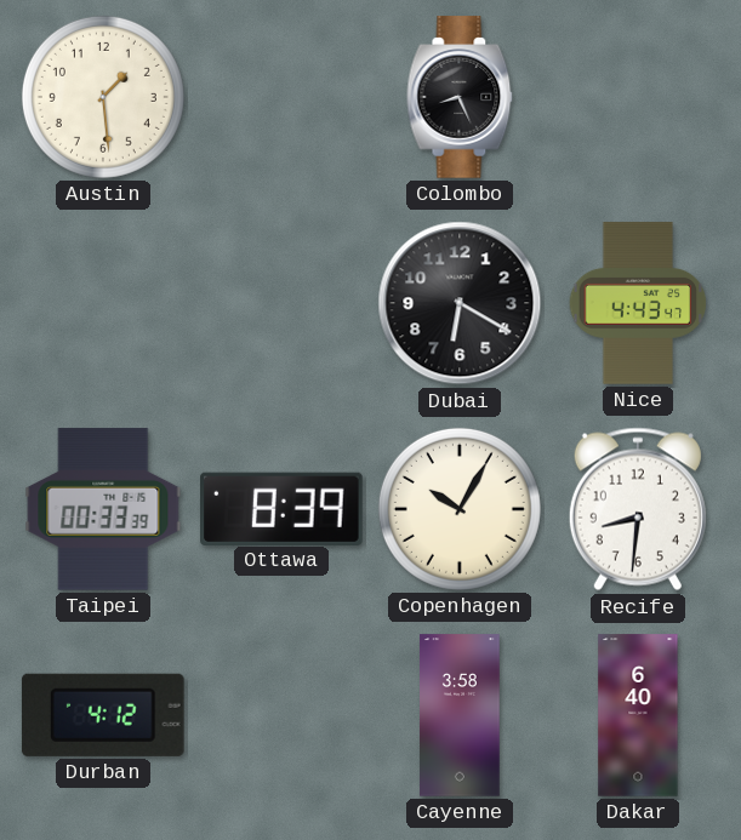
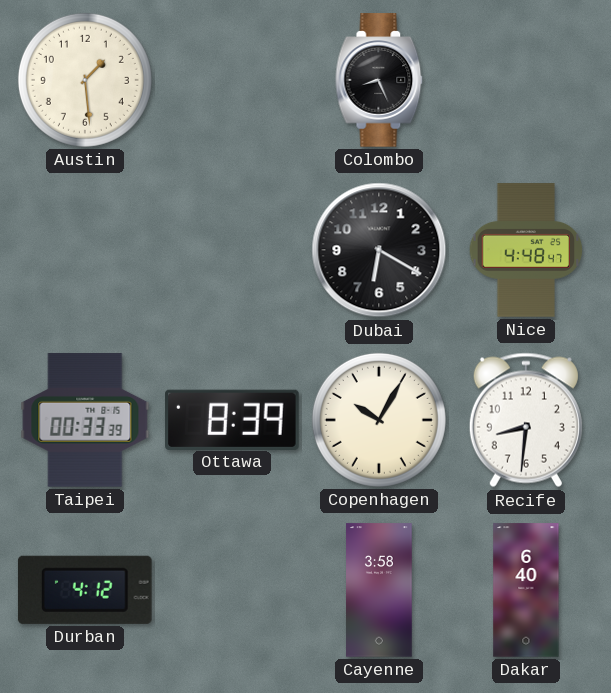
Nice: 4:43 -> 4:48
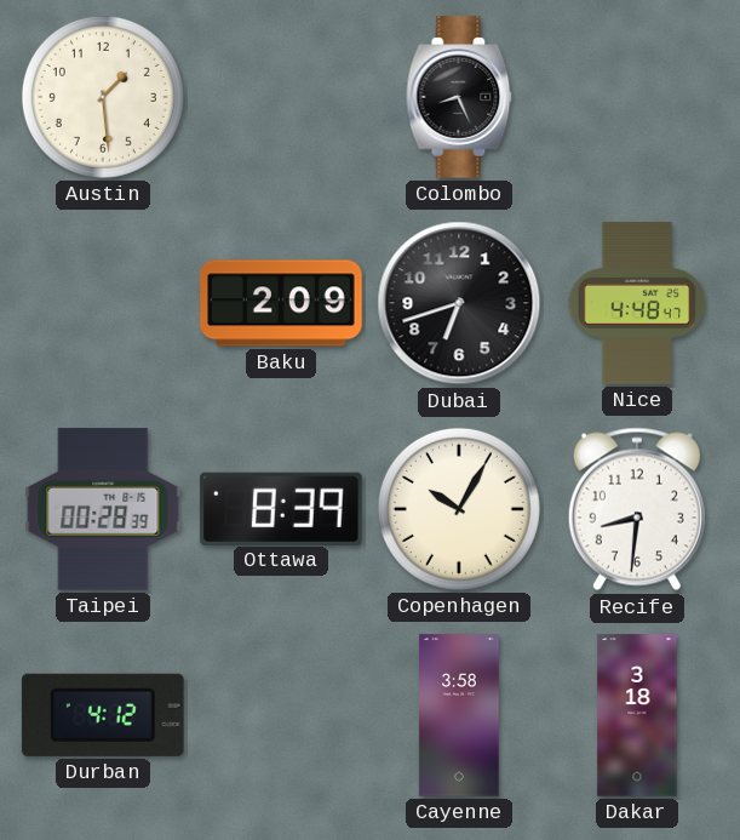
Baku: none -> 2:09
Dubai: 6:20 -> 6:42
Taipei: 00:33 -> 00:28
Dakar: 6:40 -> 3:18
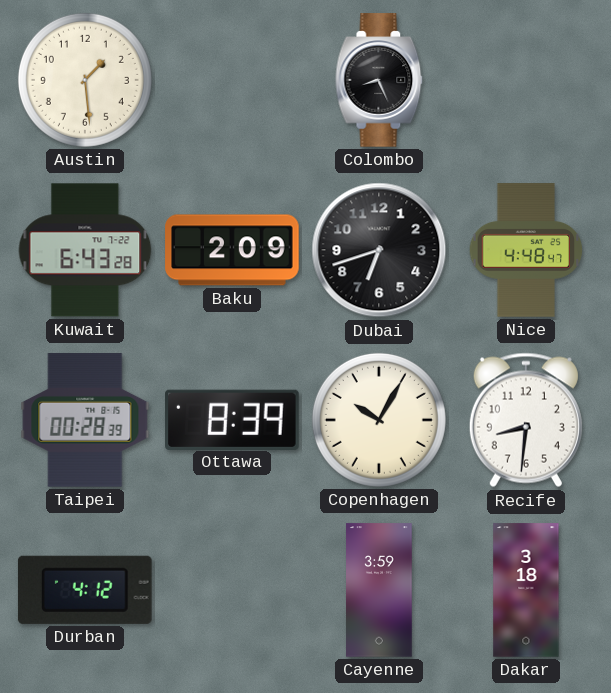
Kuwait: none -> 6:43
Cayenne: 3:58 -> 3:59
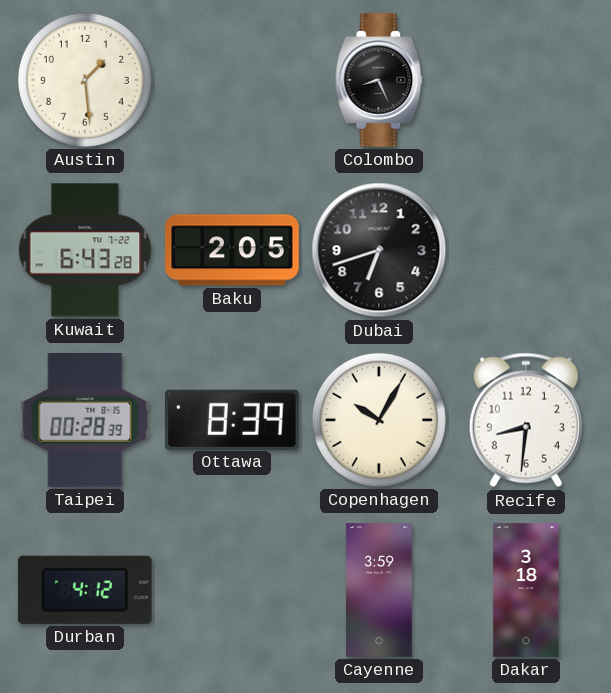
Baku: 2:09 -> 2:05
Nice: 4:48 -> none
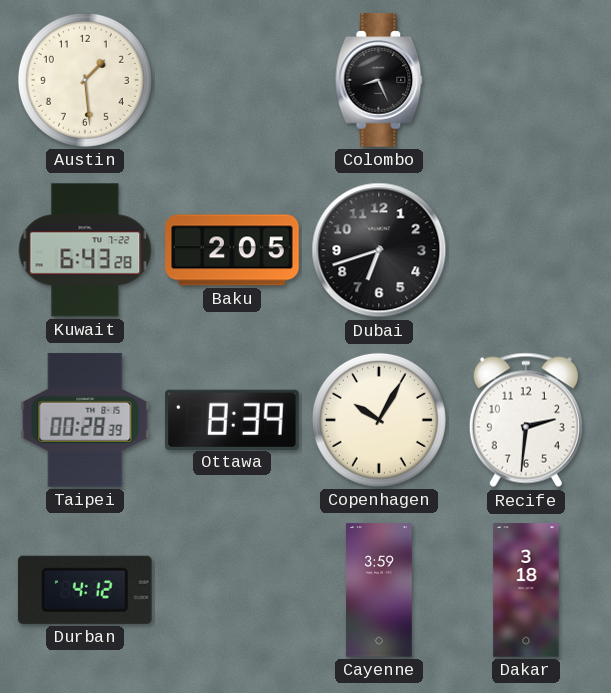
Recife: 8:31 -> 2:31
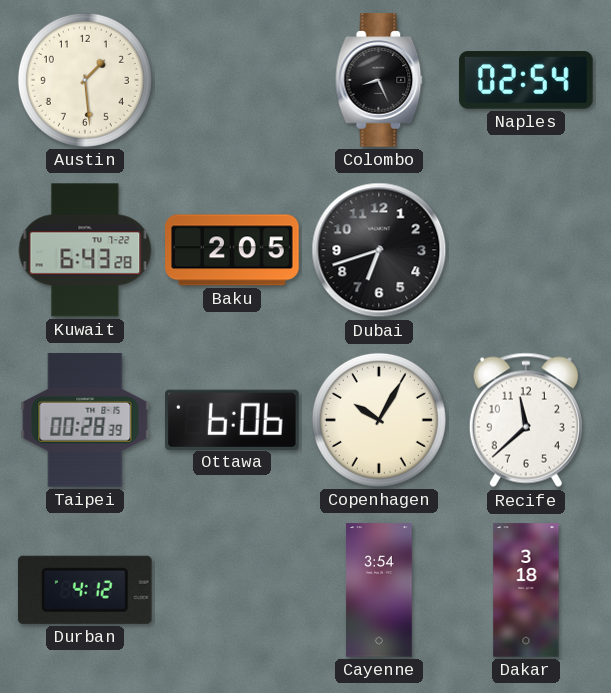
Naples: none -> 02:54
Ottawa: 8:39 -> 6:06
Recife: 2:31 -> 11:38
Cayenne: 3:59 -> 3:54
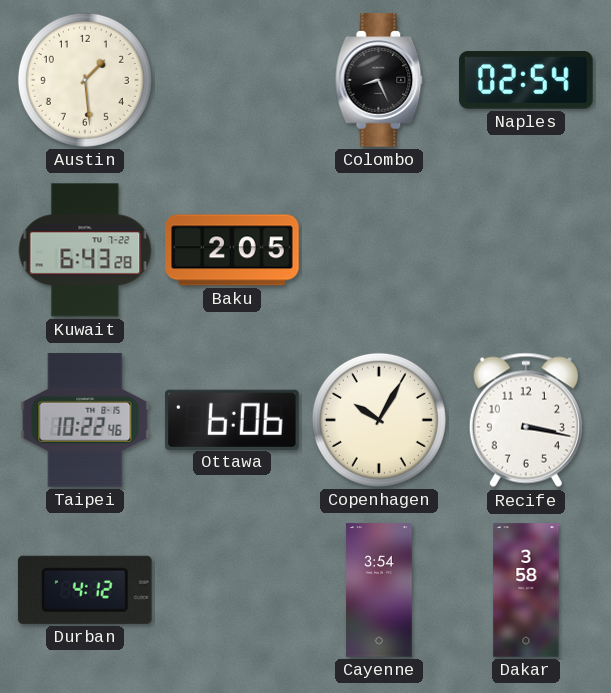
Dubai: 6:42 -> none
Taipei: 00:28 -> 10:22
Recife: 11:38 -> 3:17
Dakar: 3:18 -> 3:58
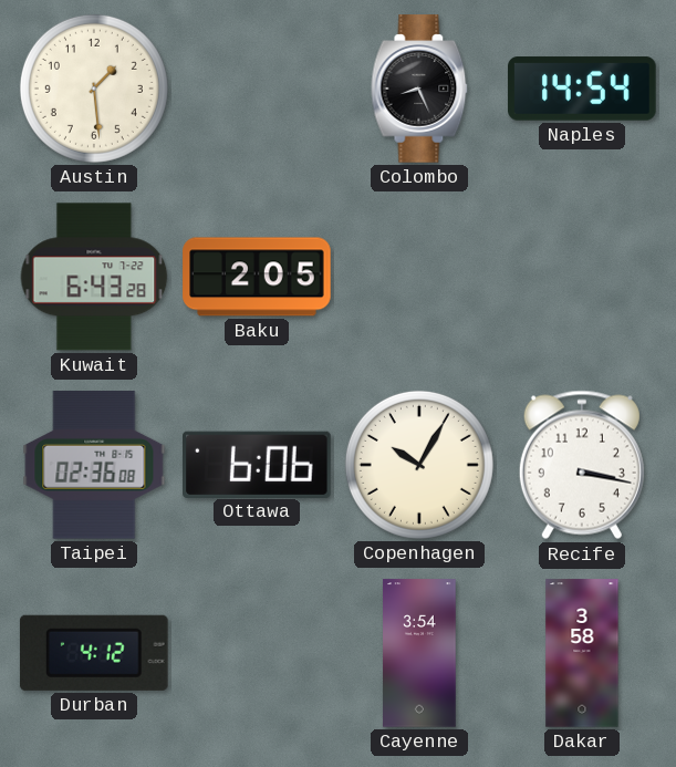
Naples: 02:54 -> 14:54
Taipei: 10:22 -> 02:36
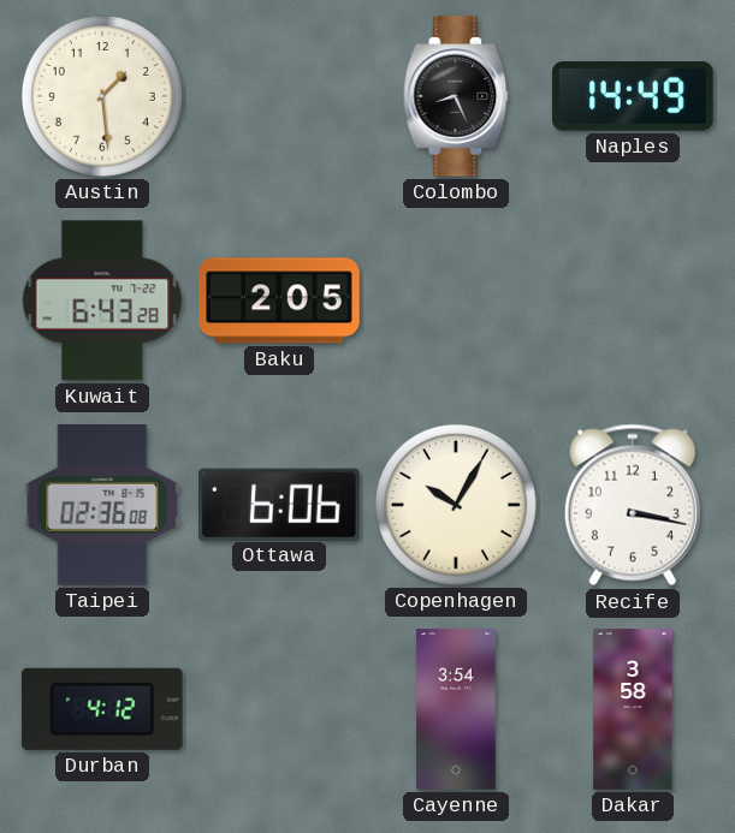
Naples: 14:54 -> 14:49
